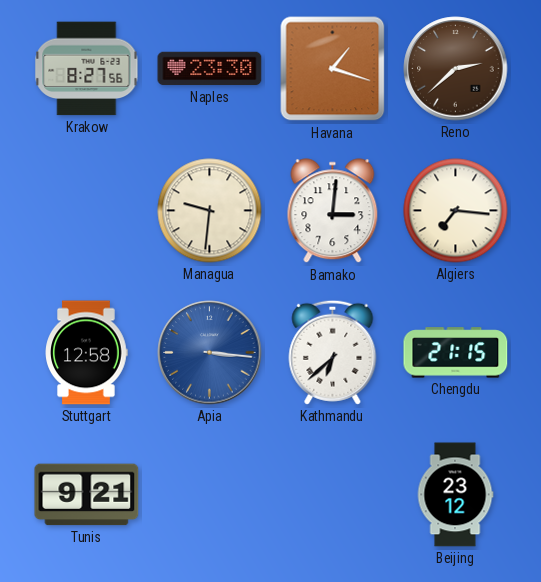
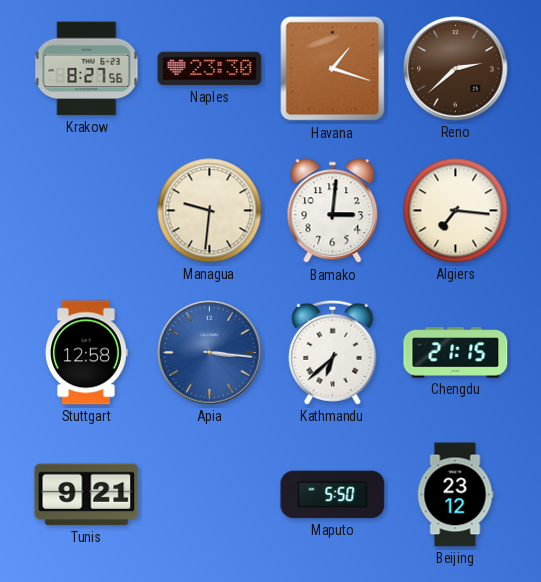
Maputo: none -> 5:50
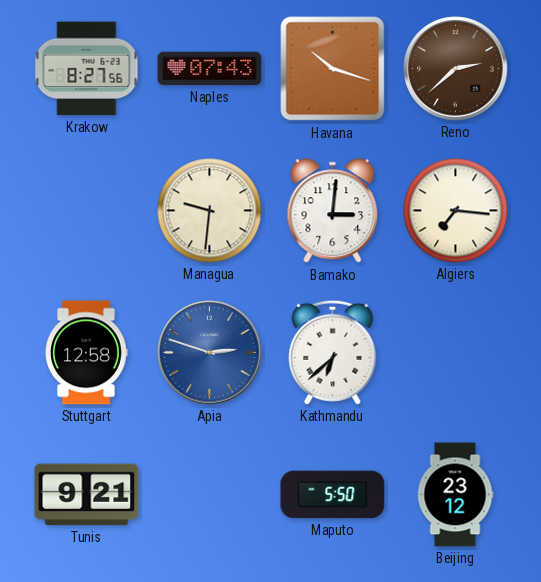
Naples: 23:30 -> 07:43
Havana: 1:18 -> 10:18
Apia: 3:16 -> 2:48
Chengdu: 21:15 -> none
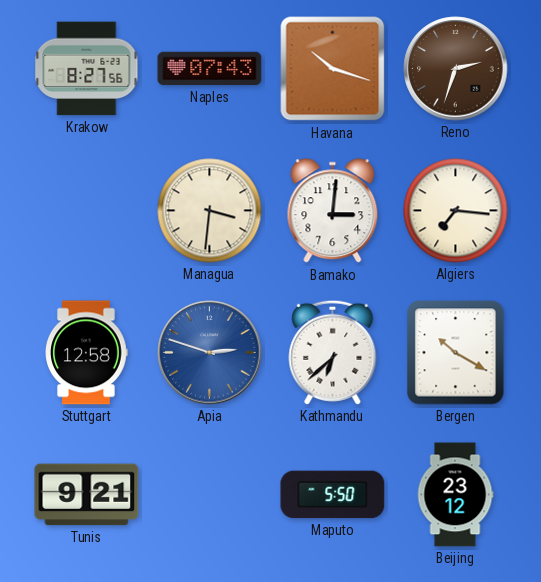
Reno: 2:38 -> 2:33
Managua: 9:31 -> 3:31
Bergen: none -> 10:20
